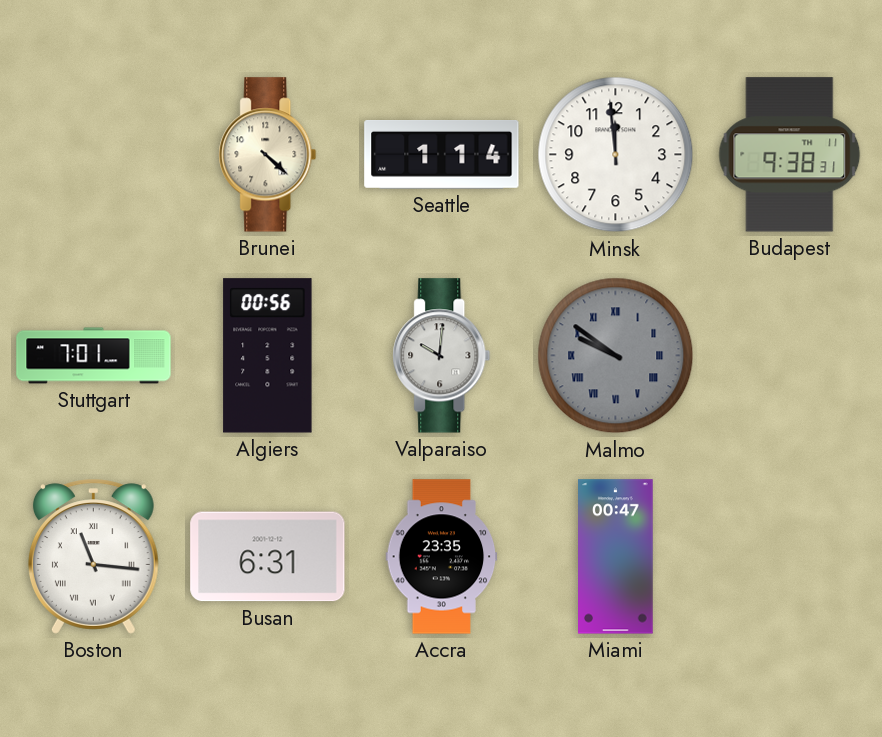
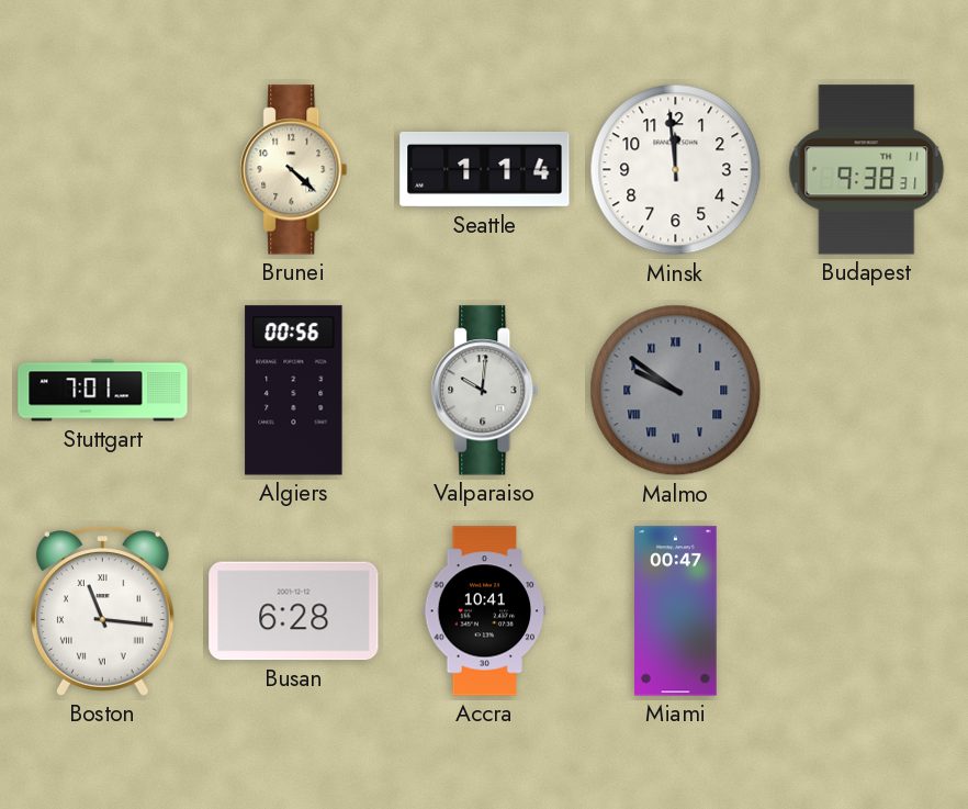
Busan: 6:31 -> 6:28
Accra: 23:35 -> 10:41
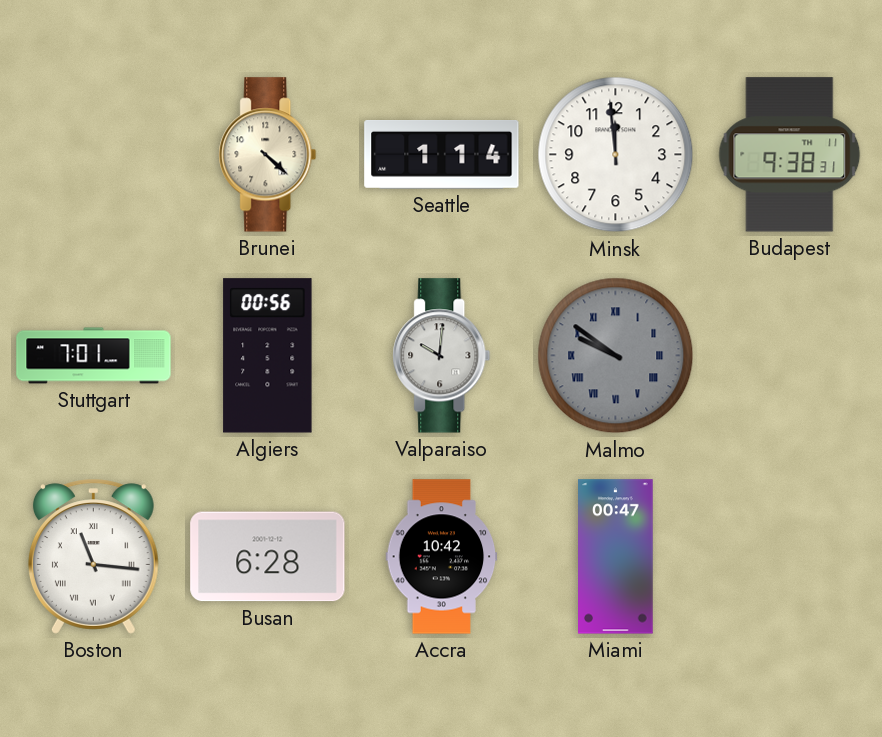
Accra: 10:41 -> 10:42
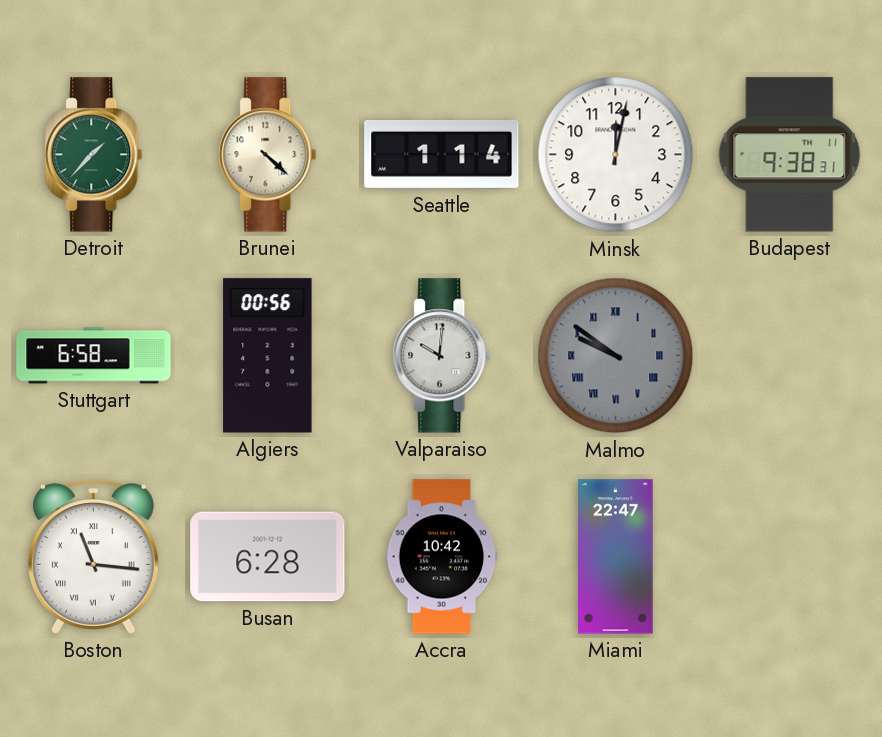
Detroit: none -> 1:37
Minsk: 11:59 -> 12:02
Stuttgart: 7:01 -> 6:58
Miami: 00:47 -> 22:47
